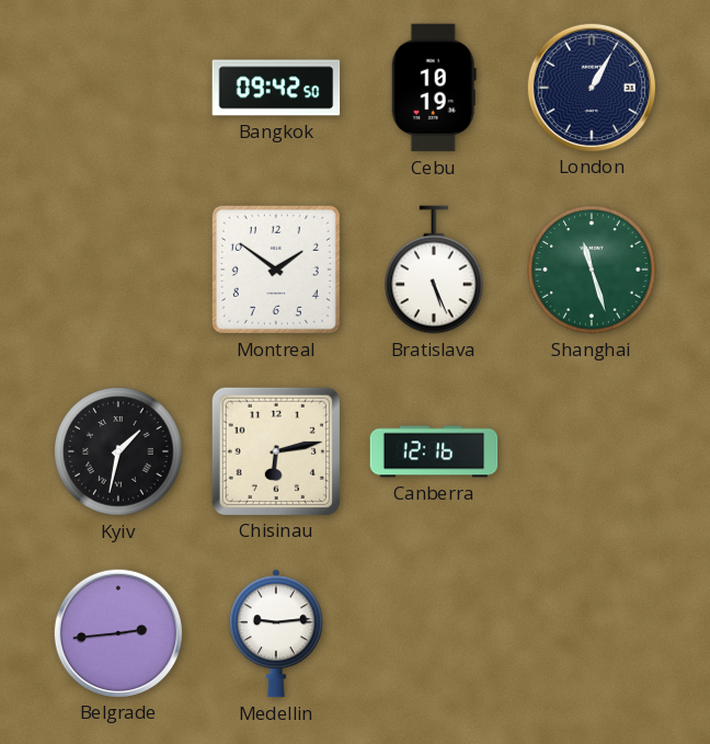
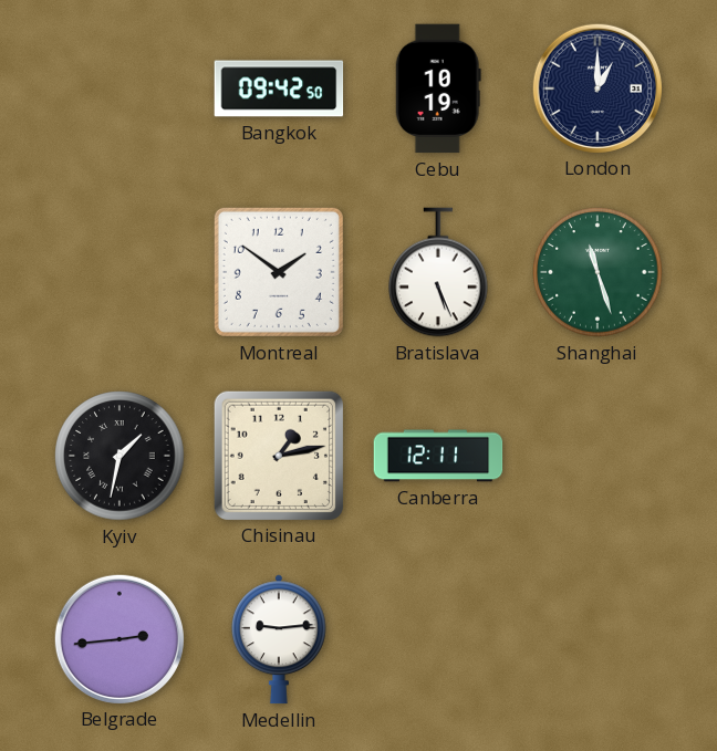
London: 1:05 -> 1:00
Chisinau: 6:13 -> 1:13
Canberra: 12:16 -> 12:11
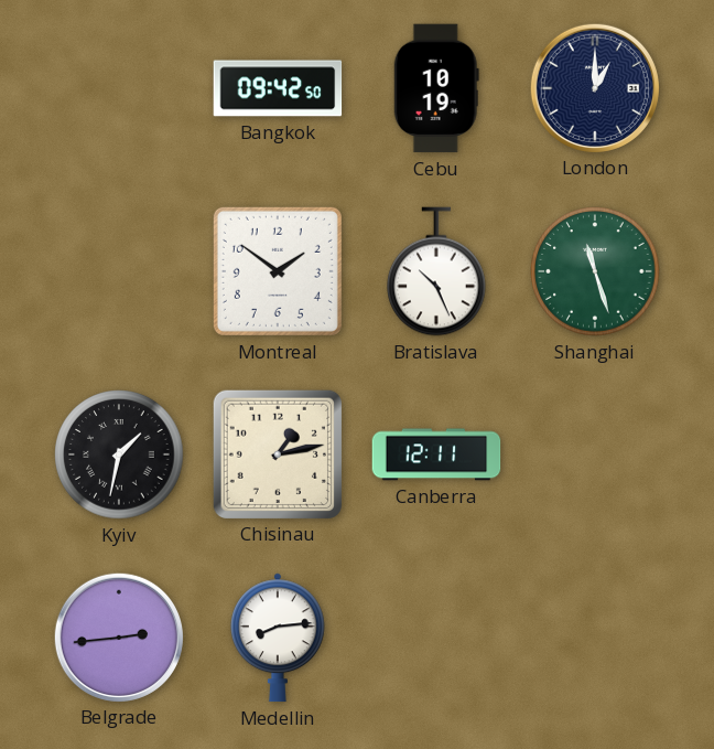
Bratislava: 5:26 -> 10:26
Medellin: 9:14 -> 8:14
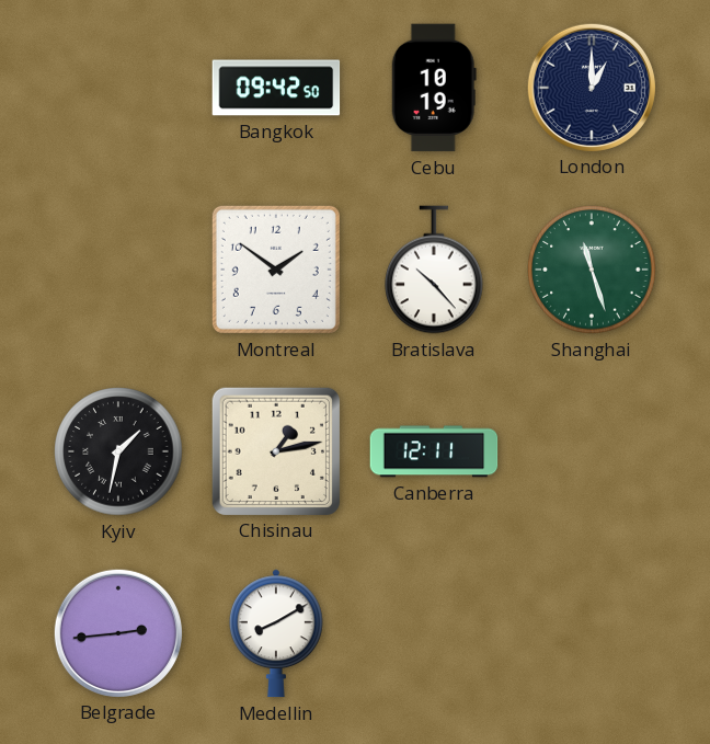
Bratislava: 10:26 -> 10:23
Medellin: 8:14 -> 8:10
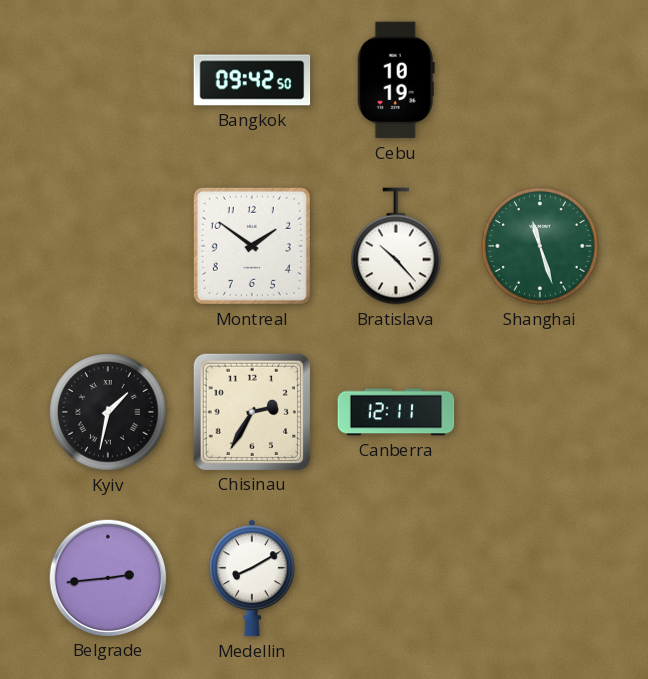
London: 1:00 -> none
Chisinau: 1:13 -> 2:35
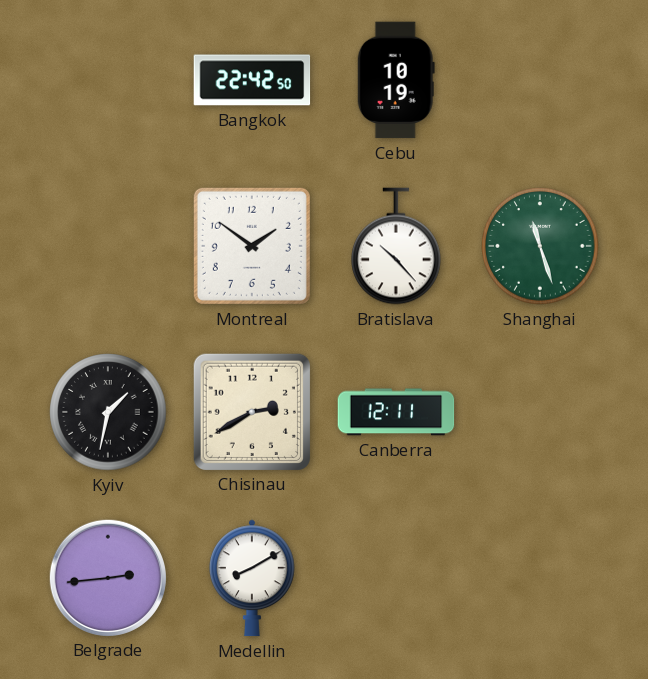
Bangkok: 09:42 -> 22:42
Chisinau: 2:35 -> 2:40
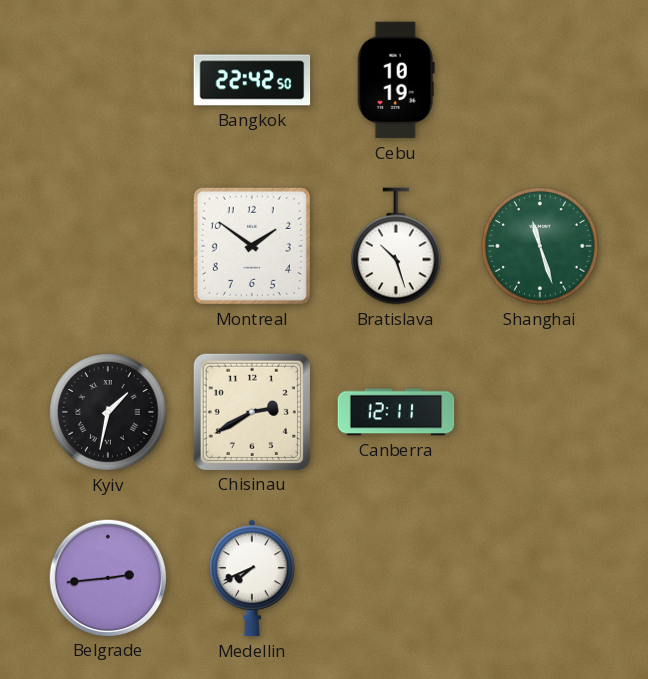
Bratislava: 10:23 -> 10:27
Medellin: 8:10 -> 7:41
